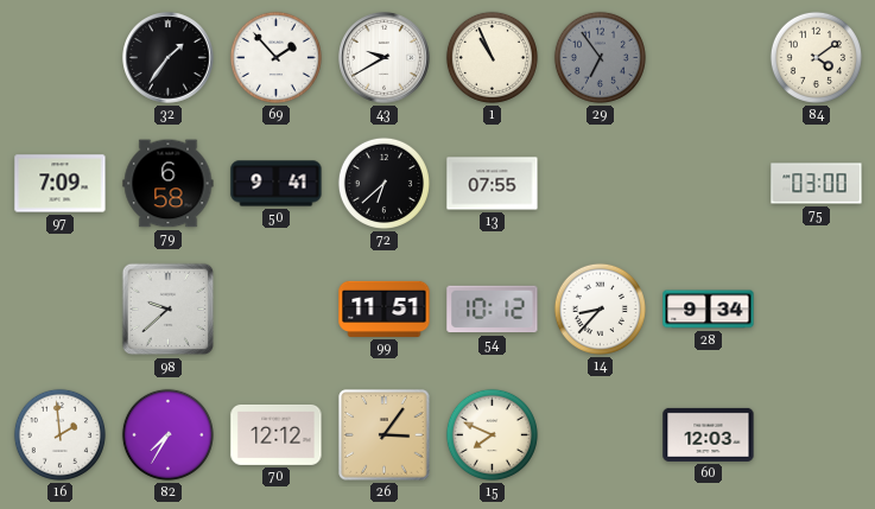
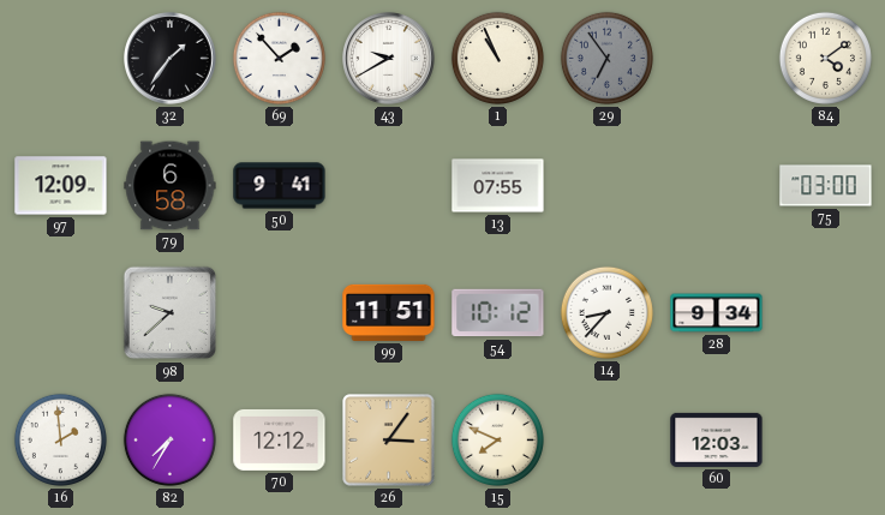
97: 7:09 -> 12:09
72: 6:38 -> none
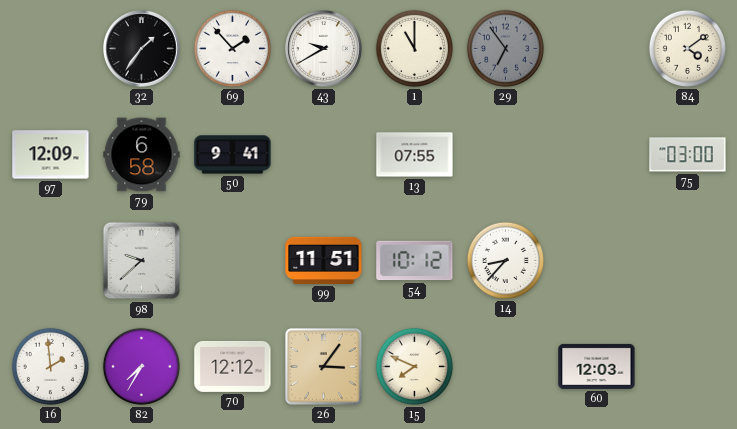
1: 10:56 -> 11:00
28: 9:34 -> none
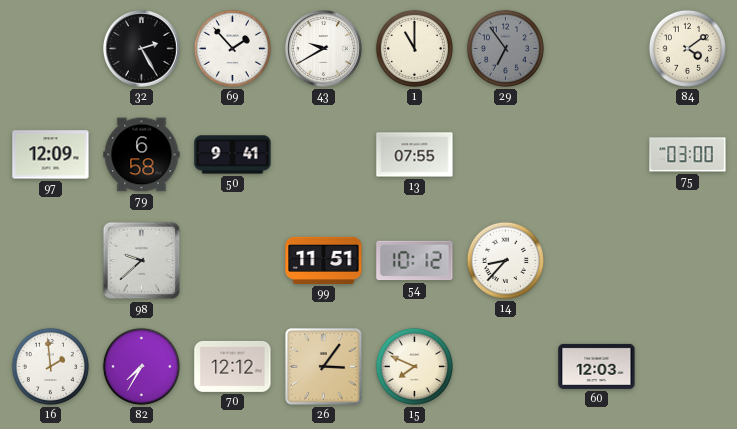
32: 1:36 -> 2:25
